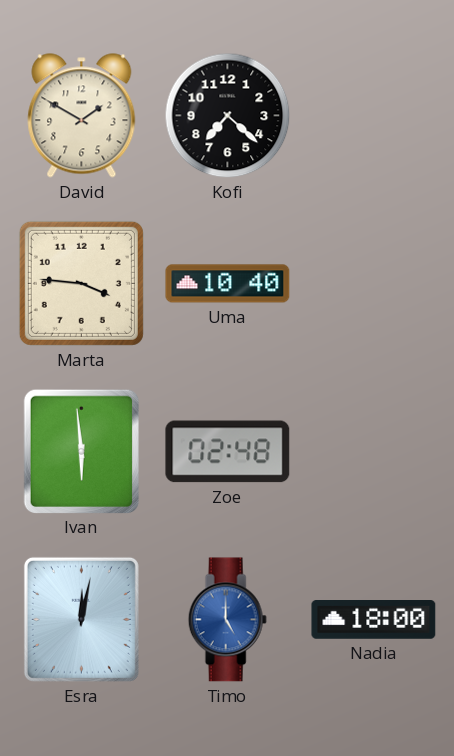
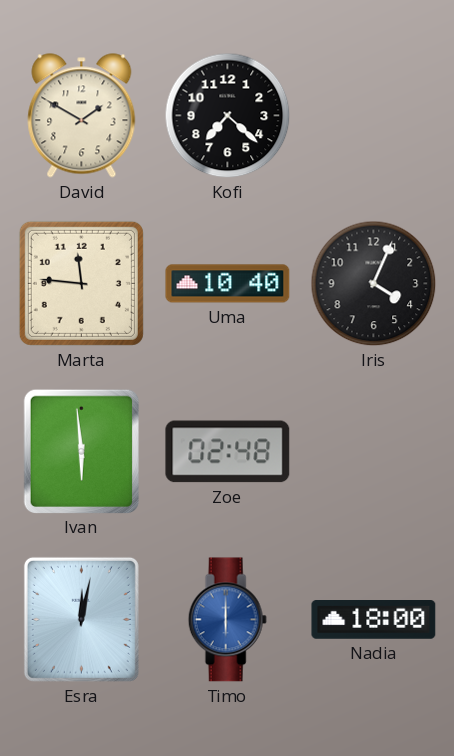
Marta: 3:46 -> 11:46
Iris: none -> 4:04
Timo: 5:00 -> 6:00
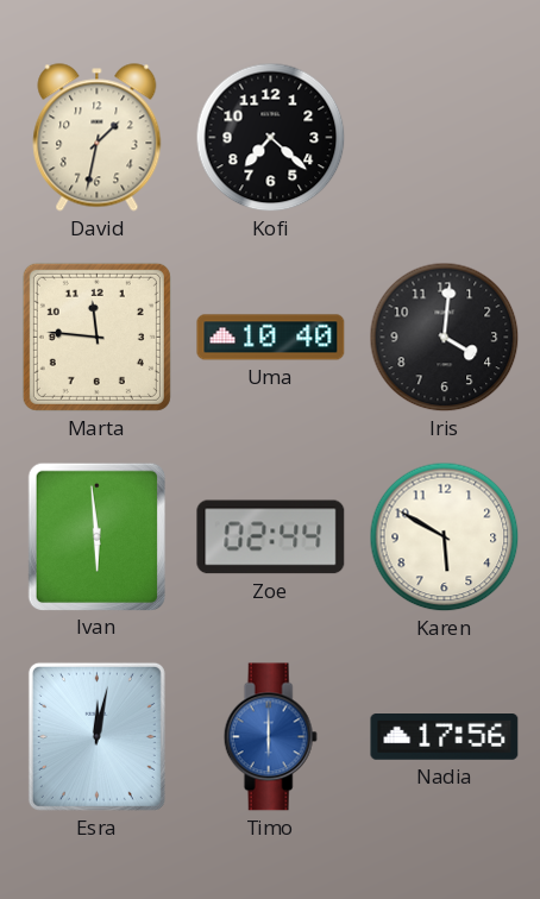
David: 1:50 -> 1:32
Iris: 4:04 -> 4:01
Zoe: 02:48 -> 02:44
Karen: none -> 5:50
Nadia: 18:00 -> 17:56
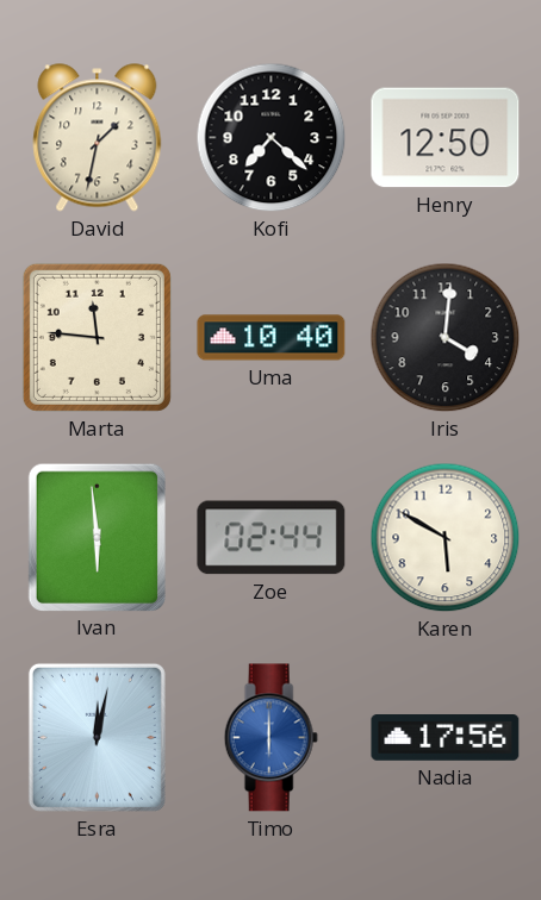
Henry: none -> 12:50
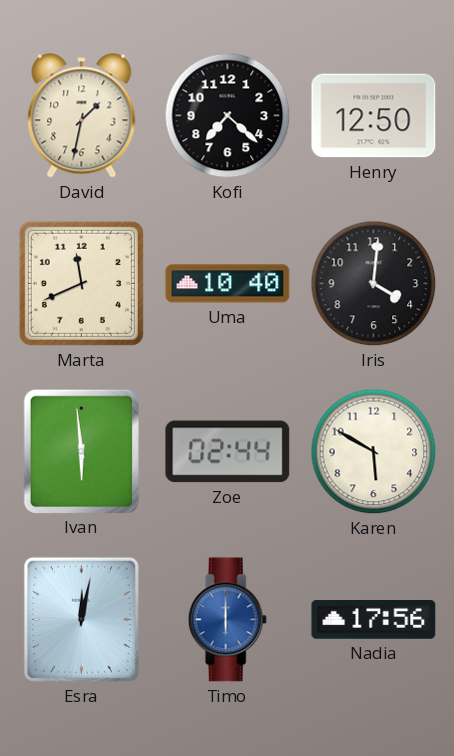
Marta: 11:46 -> 11:41
